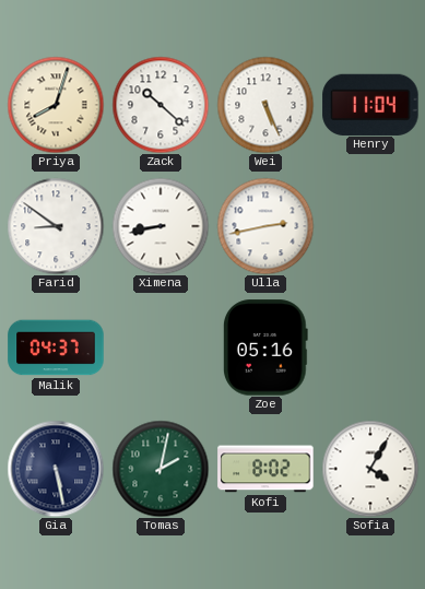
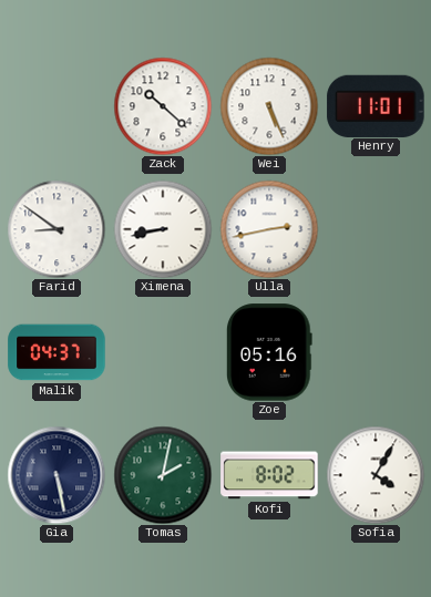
Priya: 8:03 -> none
Henry: 11:04 -> 11:01
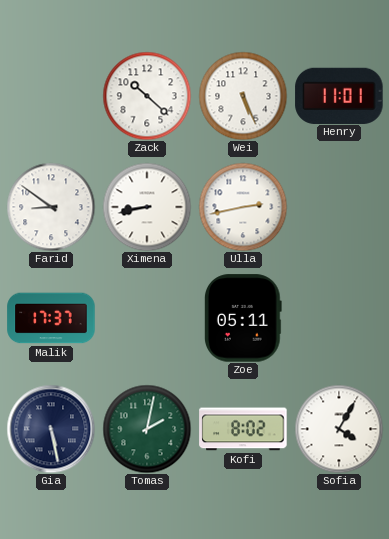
Malik: 04:37 -> 17:37
Zoe: 05:16 -> 05:11
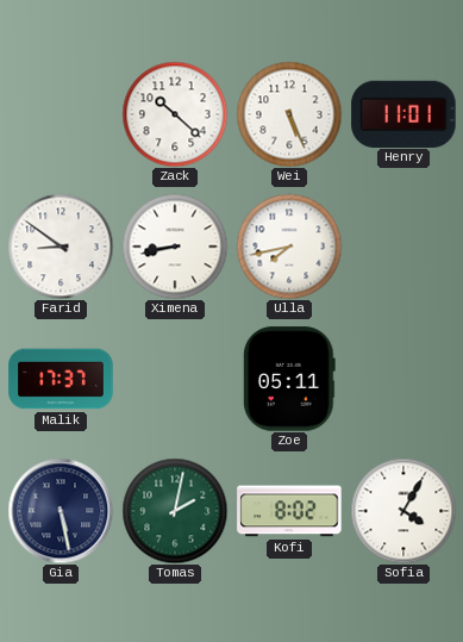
Ulla: 2:43 -> 7:43
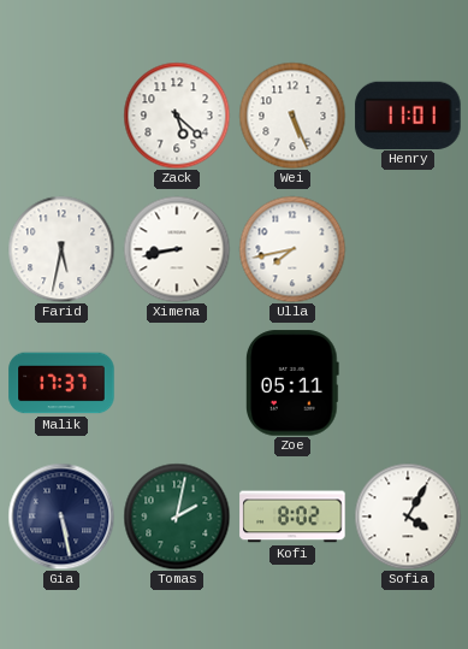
Zack: 10:22 -> 5:22
Farid: 8:51 -> 5:32
